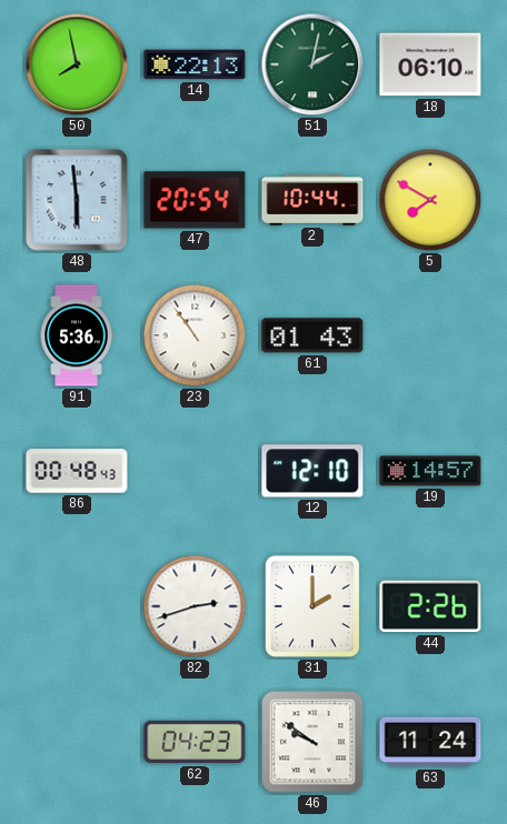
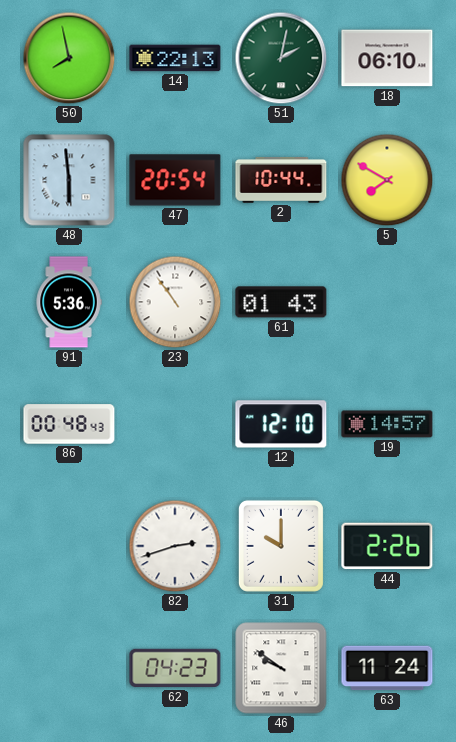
31: 2:00 -> 10:00
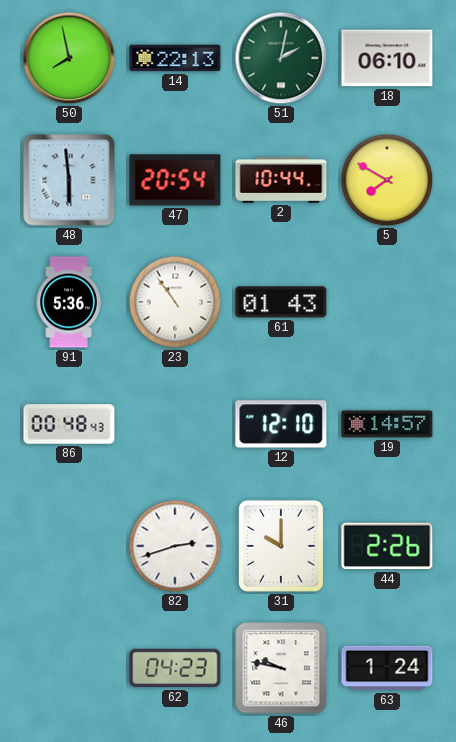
46: 9:51 -> 9:47
63: 11:24 -> 1:24
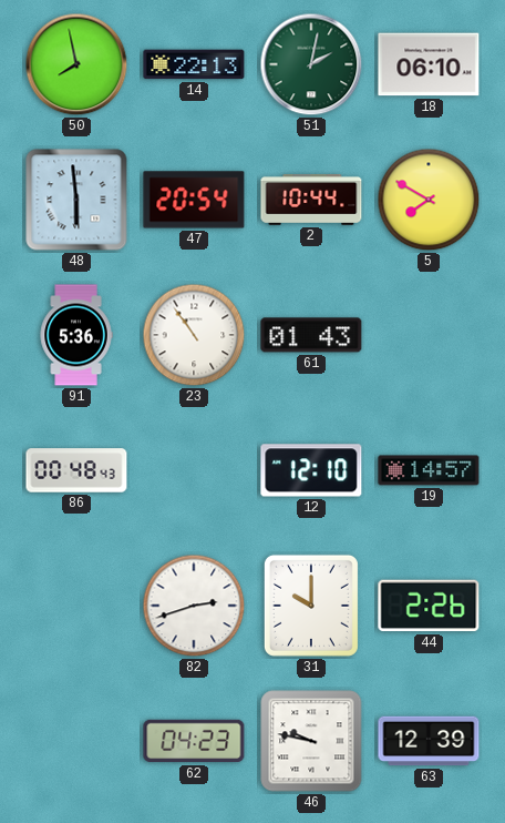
63: 1:24 -> 12:39
